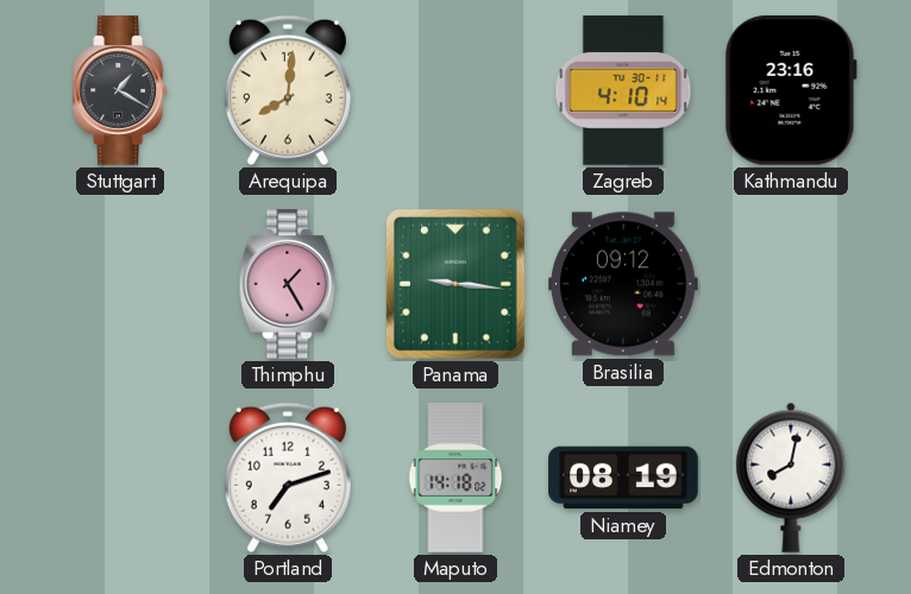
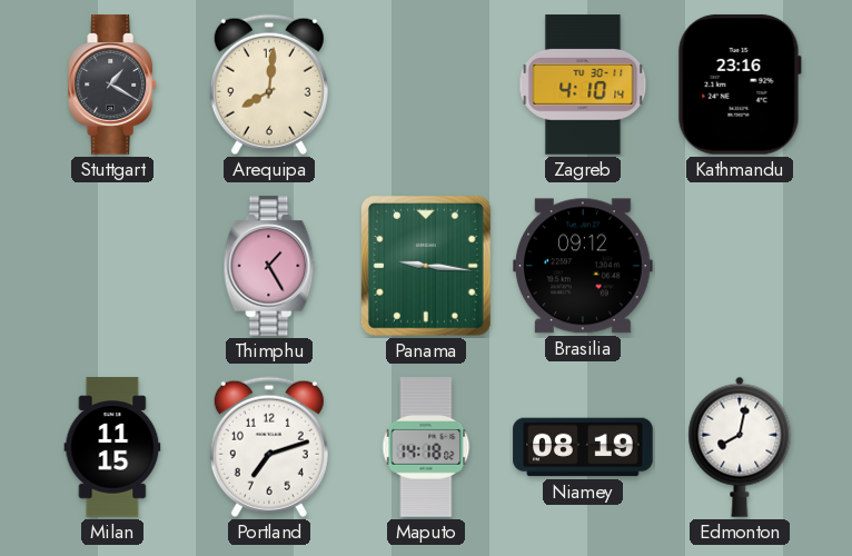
Milan: none -> 11:15
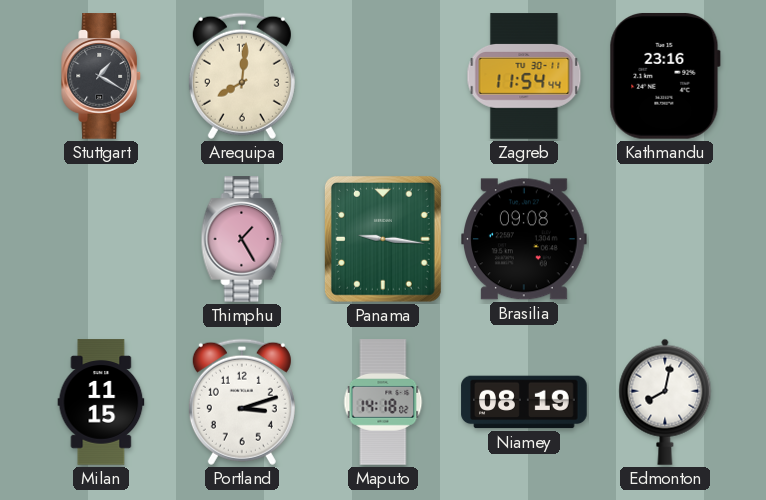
Zagreb: 4:10 -> 11:54
Brasilia: 09:12 -> 09:08
Portland: 7:12 -> 3:12
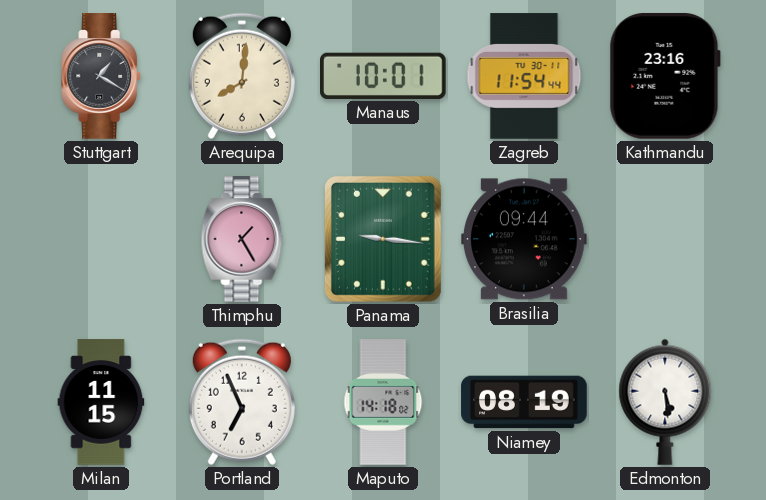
Manaus: none -> 10:01
Brasilia: 09:08 -> 09:44
Portland: 3:12 -> 6:56
Edmonton: 8:02 -> 5:29
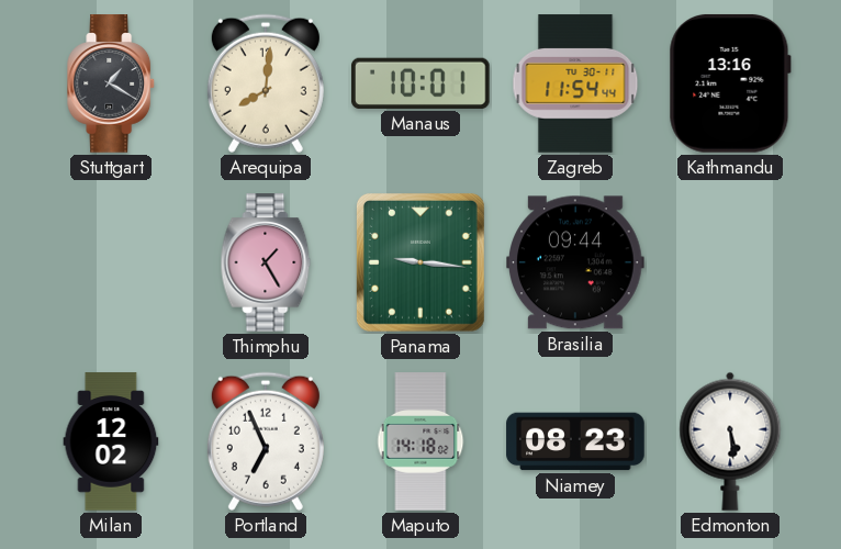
Kathmandu: 23:16 -> 13:16
Milan: 11:15 -> 12:02
Niamey: 08:19 -> 08:23
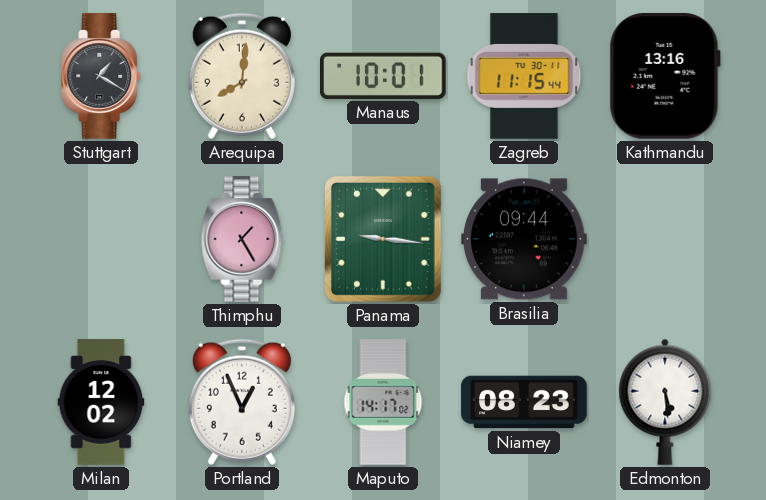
Zagreb: 11:54 -> 11:15
Portland: 6:56 -> 12:56
Maputo: 14:18 -> 14:17
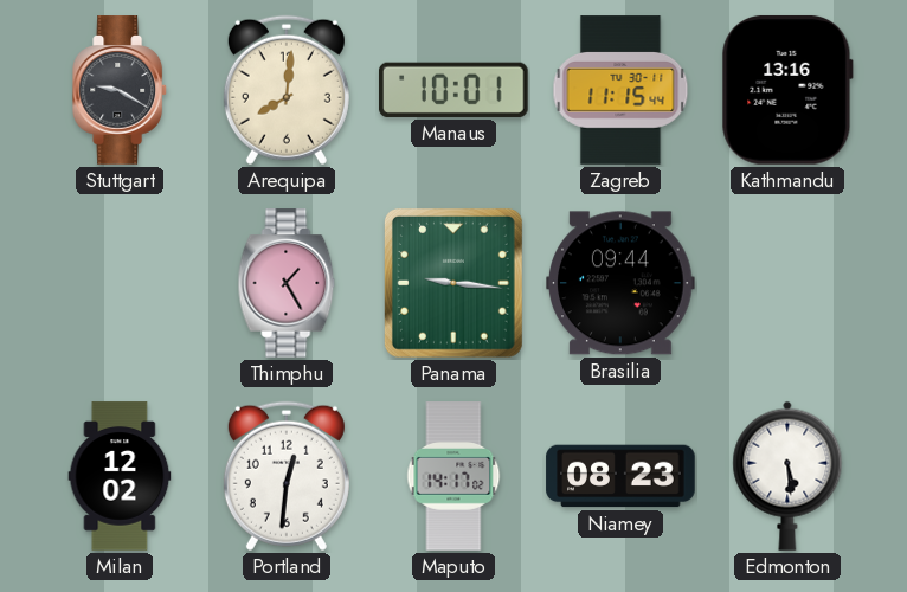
Stuttgart: 1:20 -> 9:20
Portland: 12:56 -> 12:31
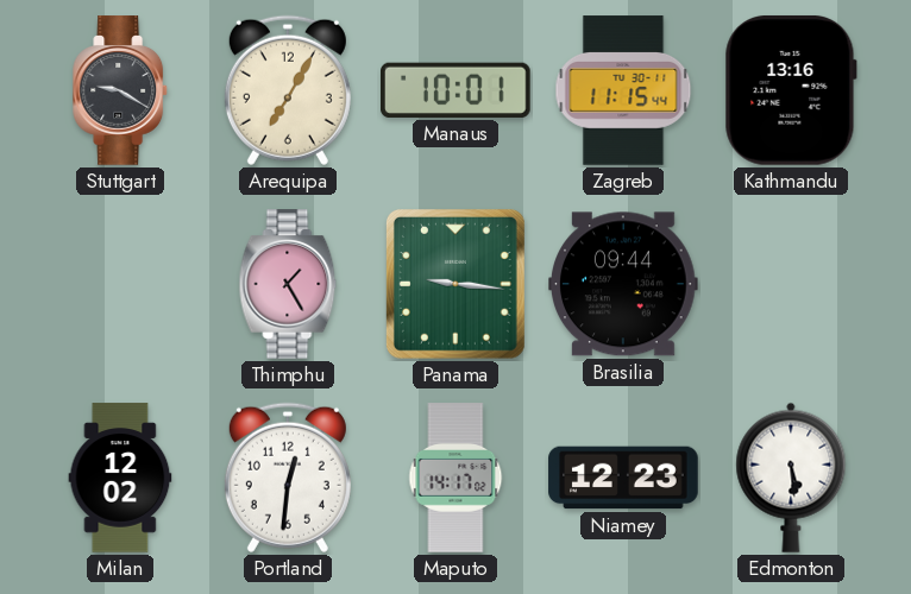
Arequipa: 8:01 -> 7:05
Niamey: 08:23 -> 12:23
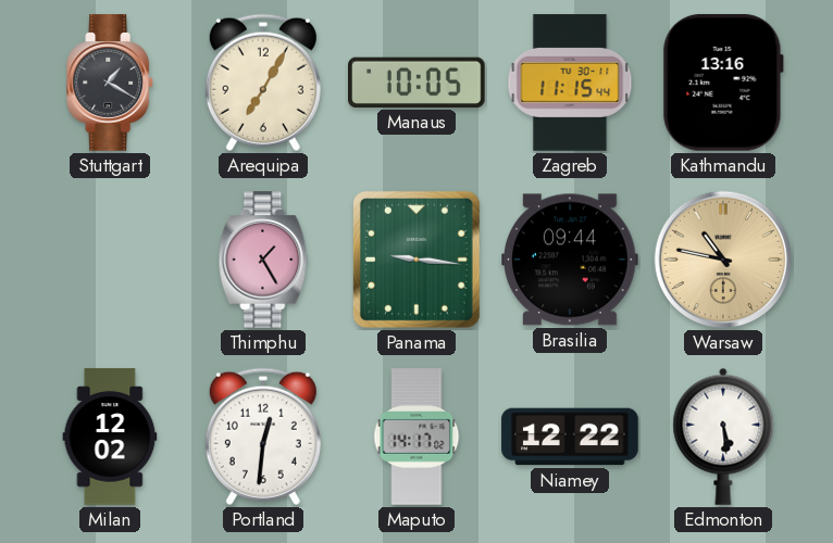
Stuttgart: 9:20 -> 1:20
Manaus: 10:01 -> 10:05
Warsaw: none -> 10:47
Niamey: 12:23 -> 12:22
